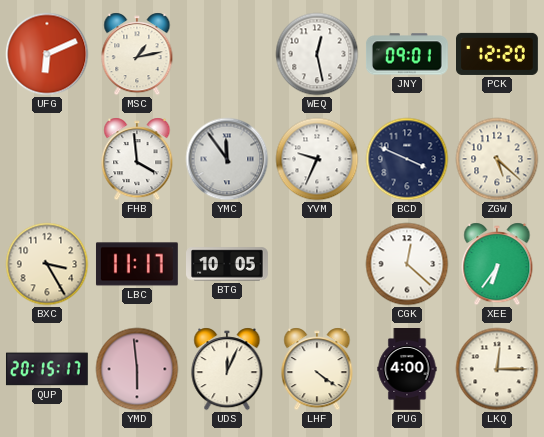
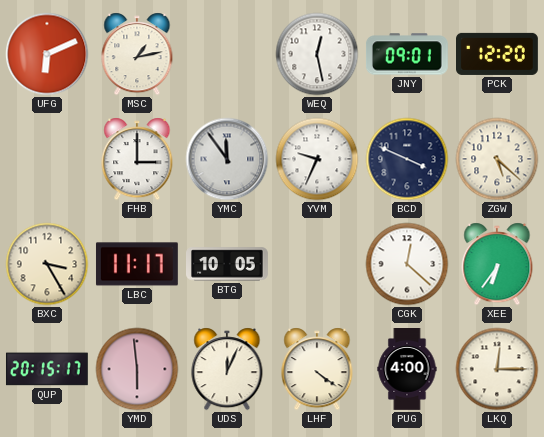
FHB: 3:59 -> 3:00
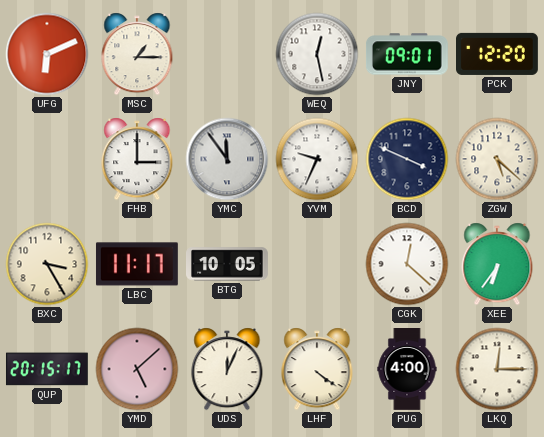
MSC: 1:13 -> 1:15
YMD: 5:59 -> 5:08
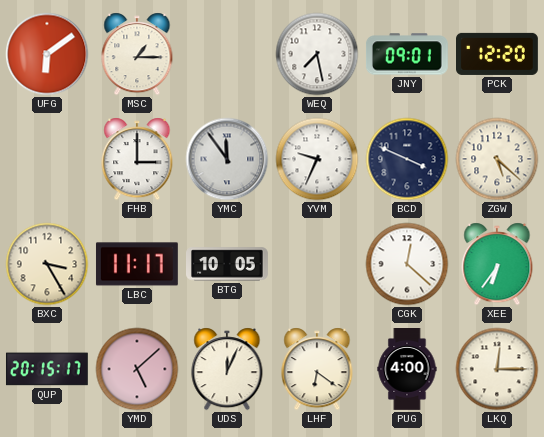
UFG: 6:11 -> 6:09
WEQ: 12:28 -> 7:28
LHF: 4:21 -> 6:21
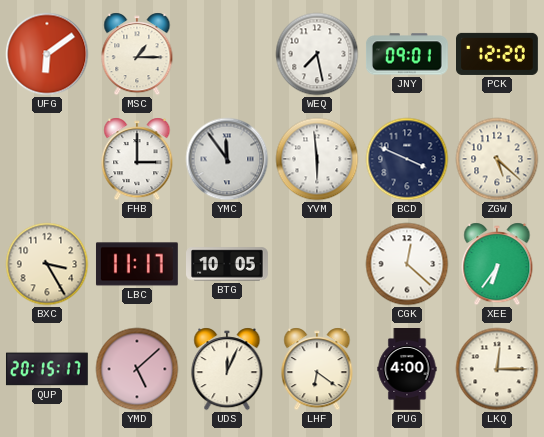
YVM: 9:34 -> 5:59
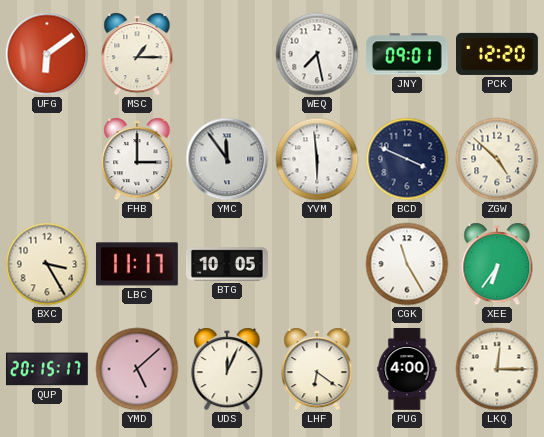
ZGW: 5:22 -> 4:52
CGK: 12:22 -> 11:25
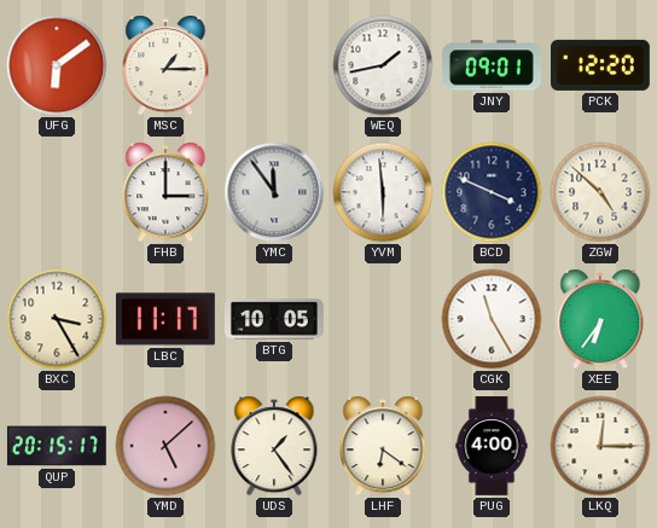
WEQ: 7:28 -> 1:43
UDS: 12:04 -> 1:24
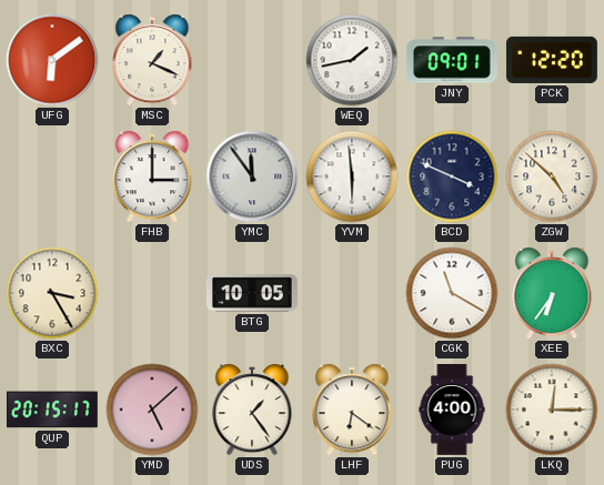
MSC: 1:15 -> 1:19
LBC: 11:17 -> none
CGK: 11:25 -> 11:20
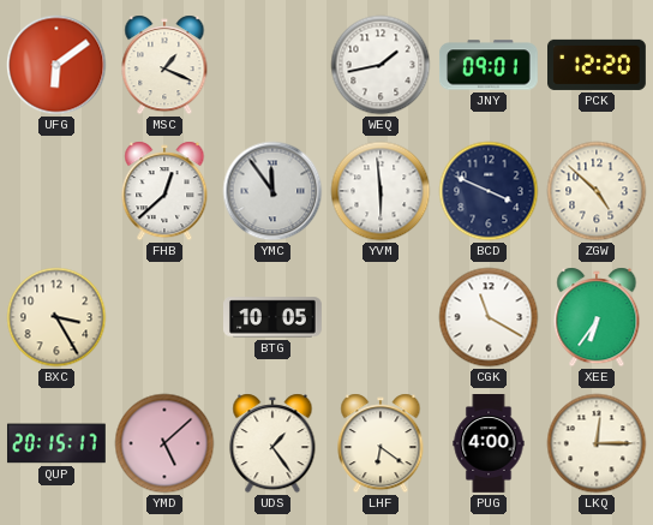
FHB: 3:00 -> 12:38
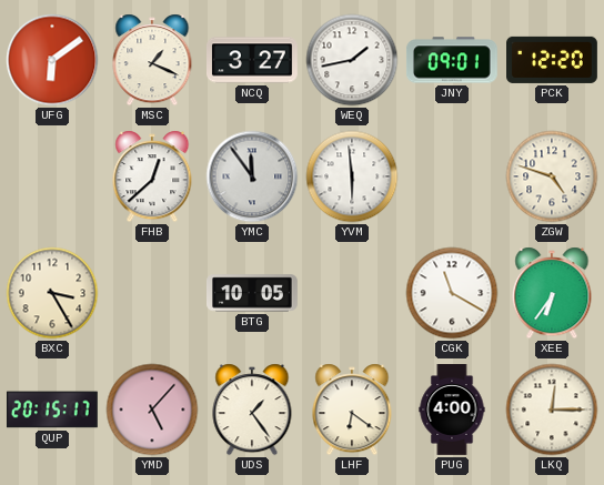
NCQ: none -> 3:27
BCD: 3:49 -> none
ZGW: 4:52 -> 4:48
YMD: 5:08 -> 5:07
